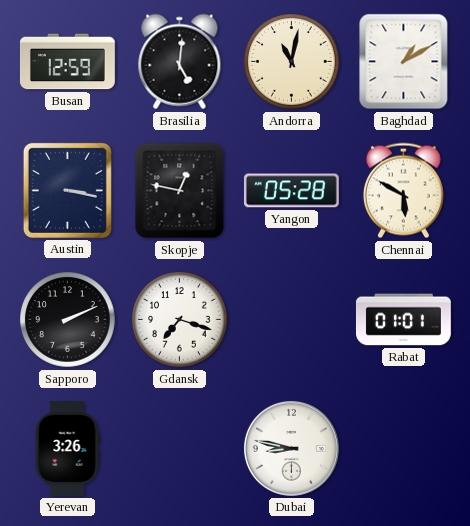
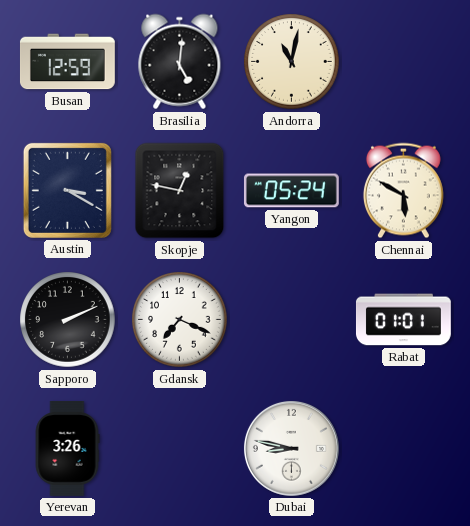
Baghdad: 1:10 -> none
Austin: 3:17 -> 3:20
Yangon: 05:28 -> 05:24
Gdansk: 7:18 -> 7:19
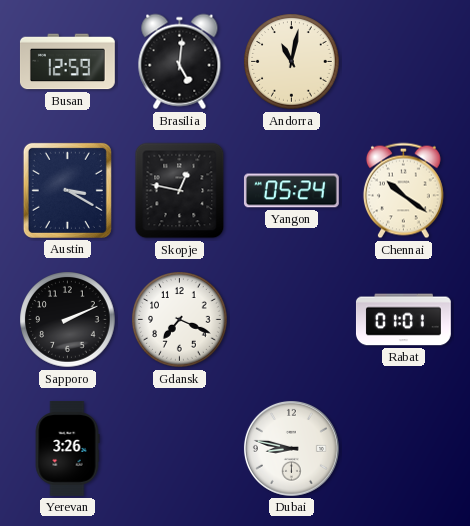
Chennai: 5:50 -> 10:21
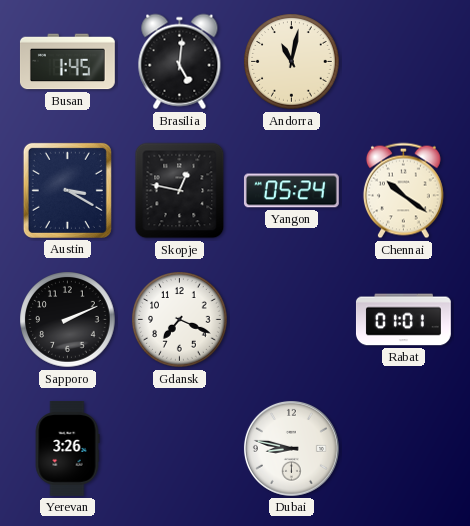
Busan: 12:59 -> 1:45
